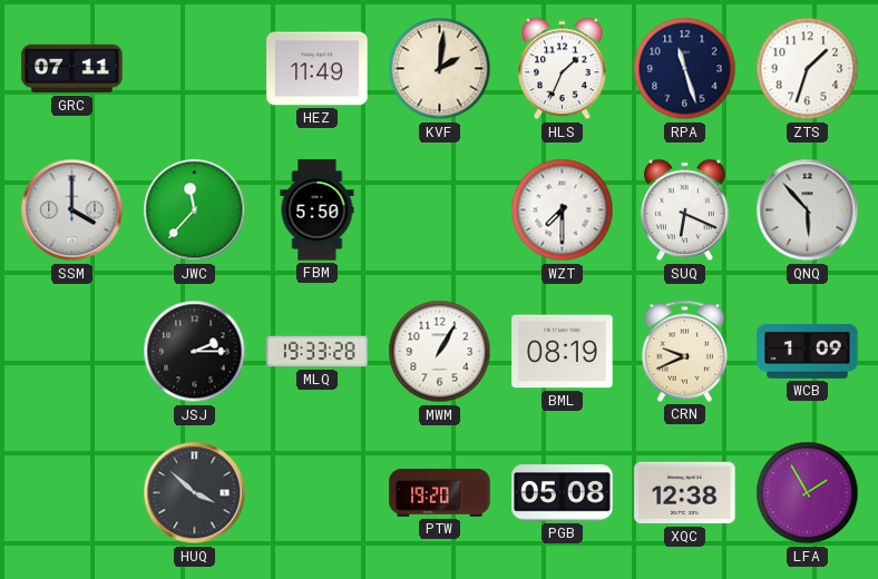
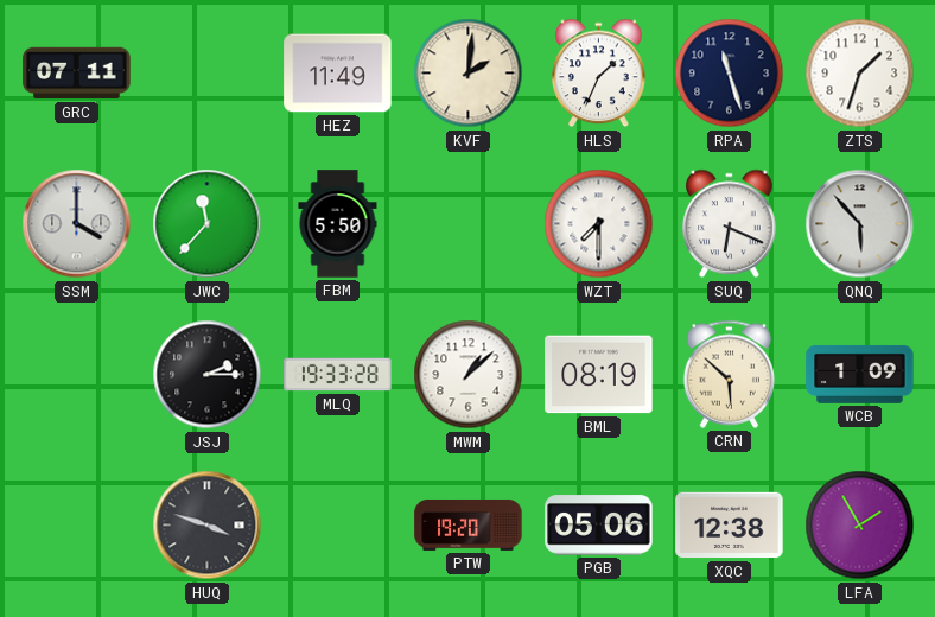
MWM: 1:05 -> 1:08
CRN: 9:41 -> 5:52
HUQ: 3:52 -> 3:48
PGB: 05:08 -> 05:06
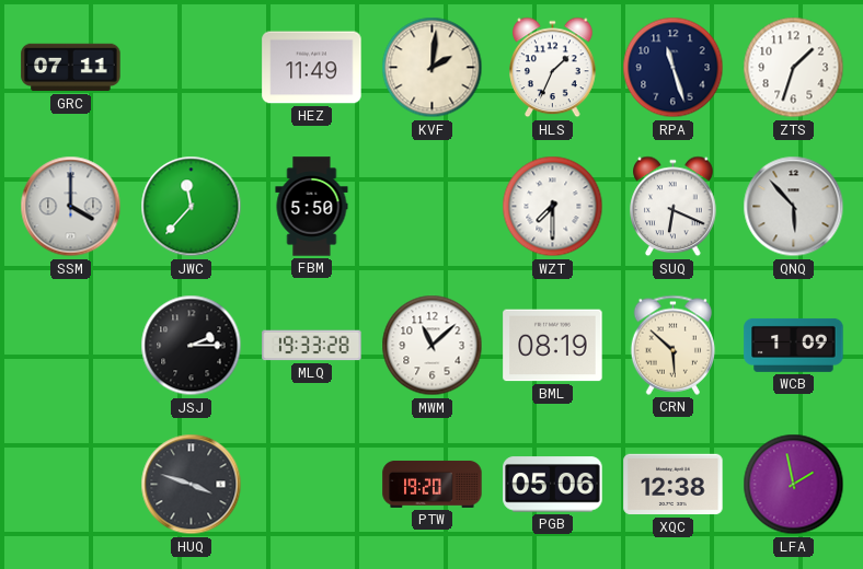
MWM: 1:08 -> 11:08
LFA: 1:55 -> 1:58
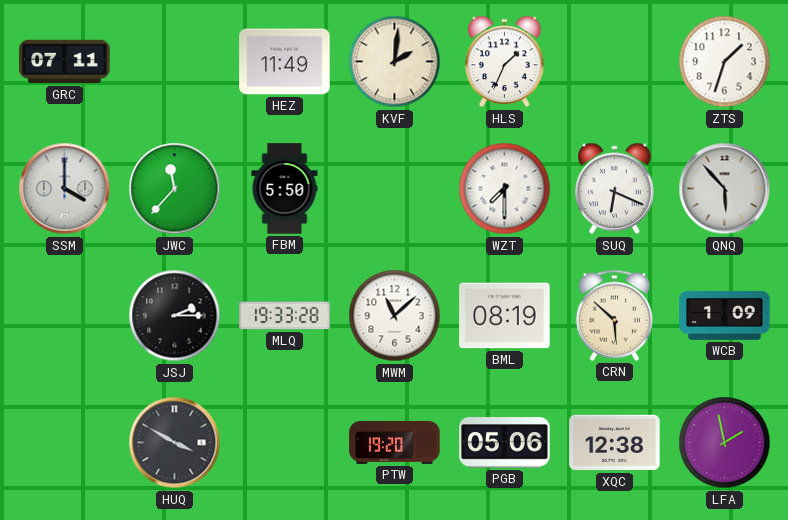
RPA: 11:27 -> none
HUQ: 3:48 -> 3:50
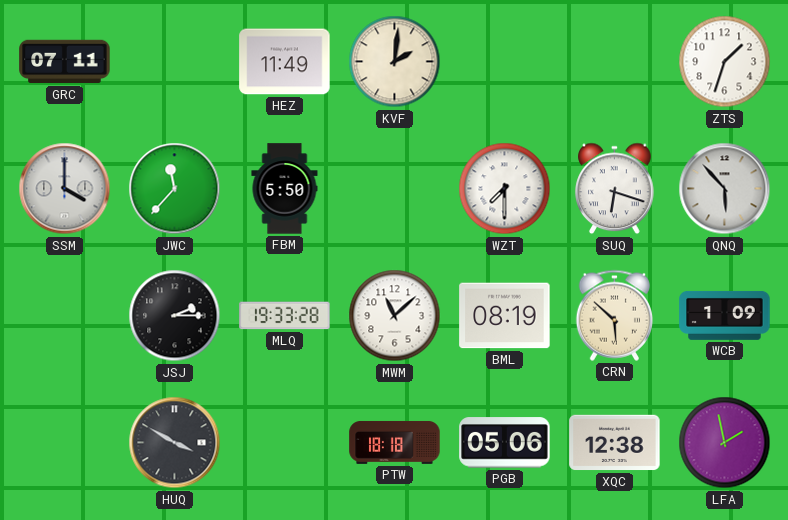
HLS: 1:34 -> none
SUQ: 6:19 -> 6:18
PTW: 19:20 -> 18:18
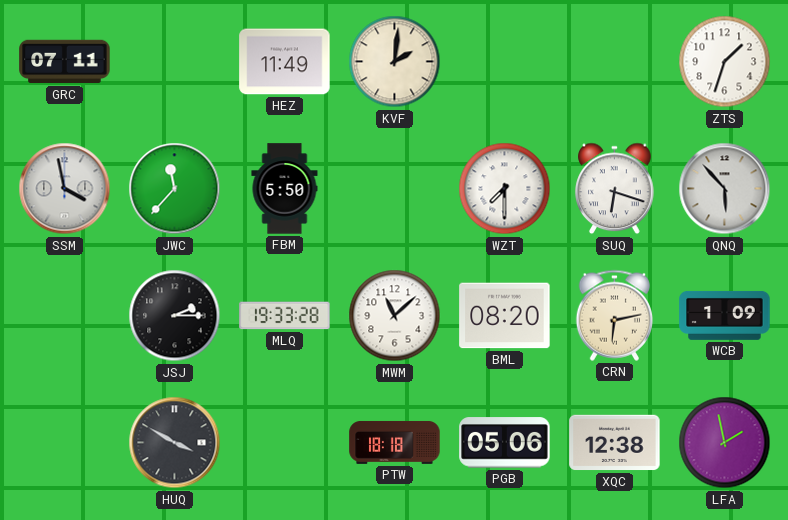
SSM: 4:00 -> 3:58
BML: 08:19 -> 08:20
CRN: 5:52 -> 6:13
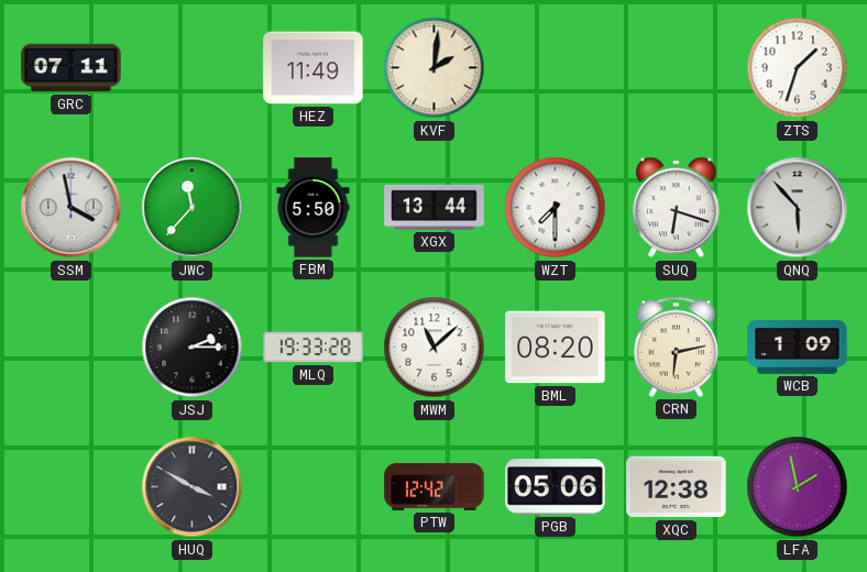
XGX: none -> 13:44
PTW: 18:18 -> 12:42
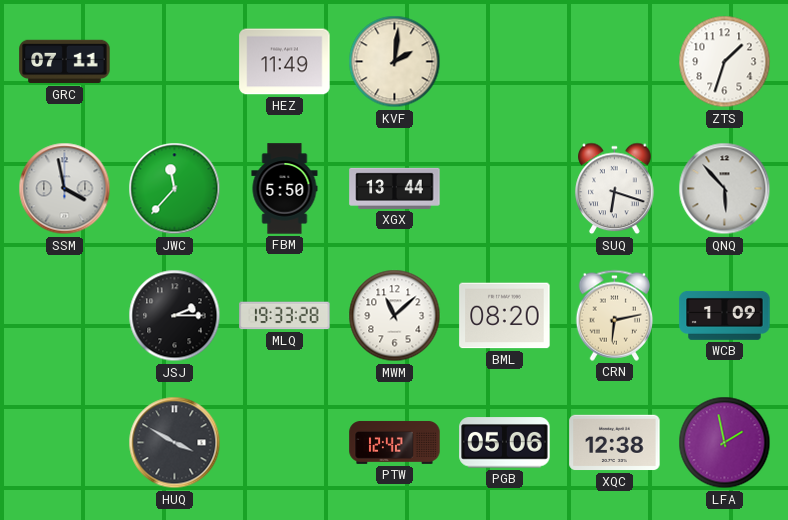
WZT: 7:30 -> none
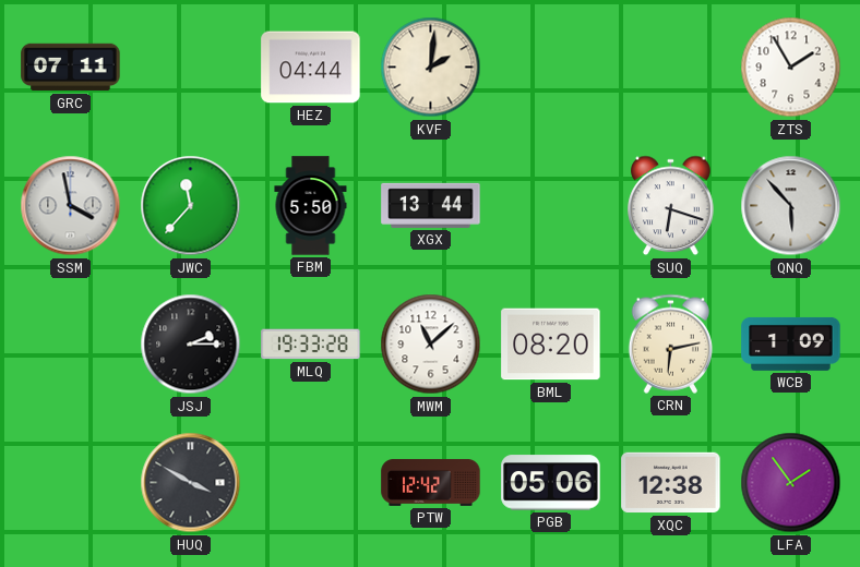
HEZ: 11:49 -> 04:44
ZTS: 1:33 -> 1:55
LFA: 1:58 -> 1:54
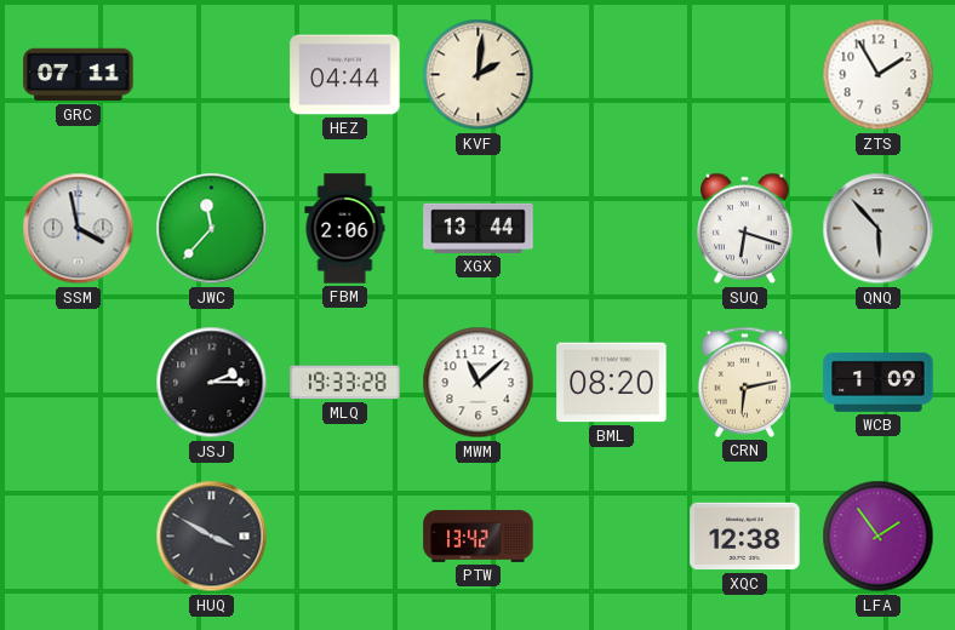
FBM: 5:50 -> 2:06
PTW: 12:42 -> 13:42
PGB: 05:06 -> none
